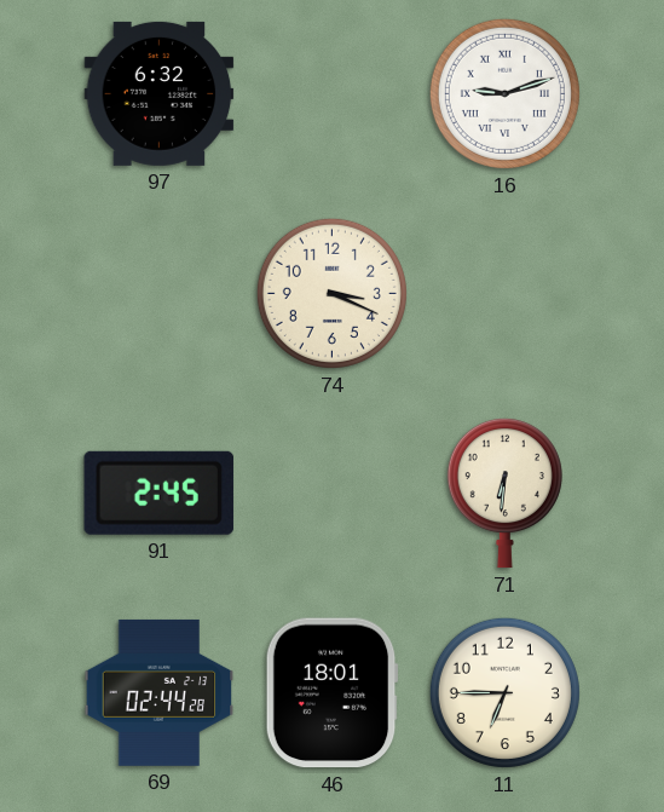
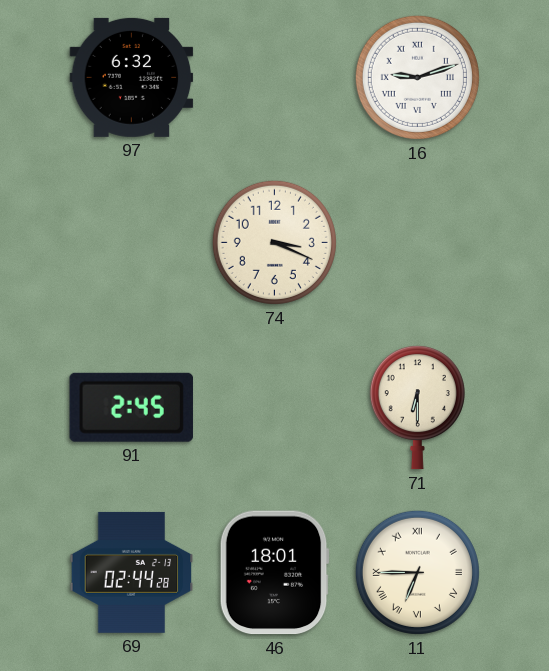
71: 6:31 -> 6:30
11 numerals: Arabic -> Roman
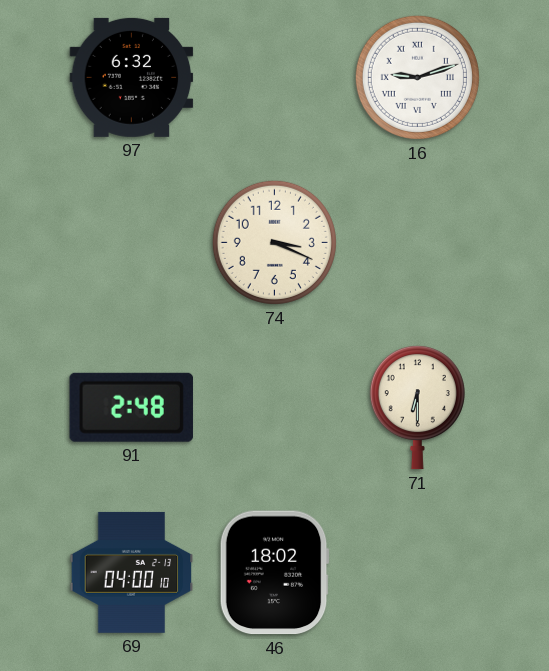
91: 2:45 -> 2:48
69: 02:44 -> 04:00
46: 18:01 -> 18:02
11: 6:45 -> none
